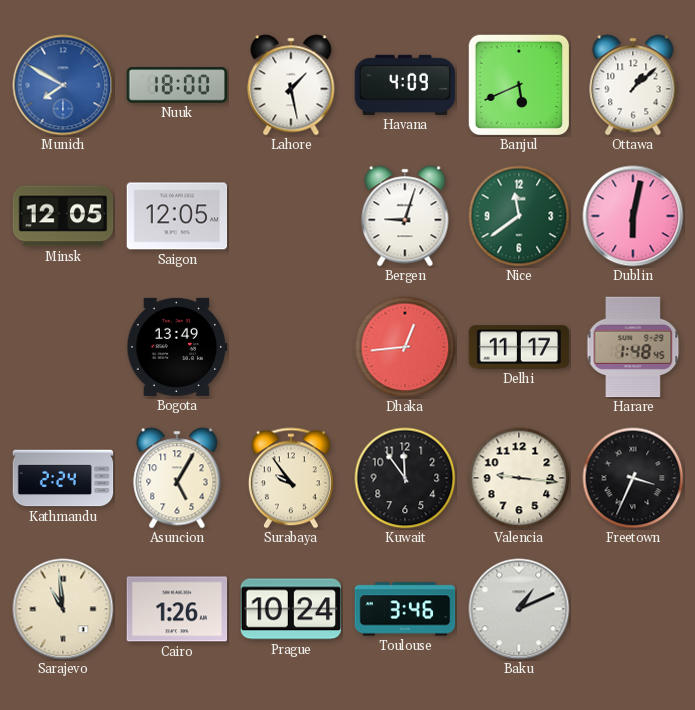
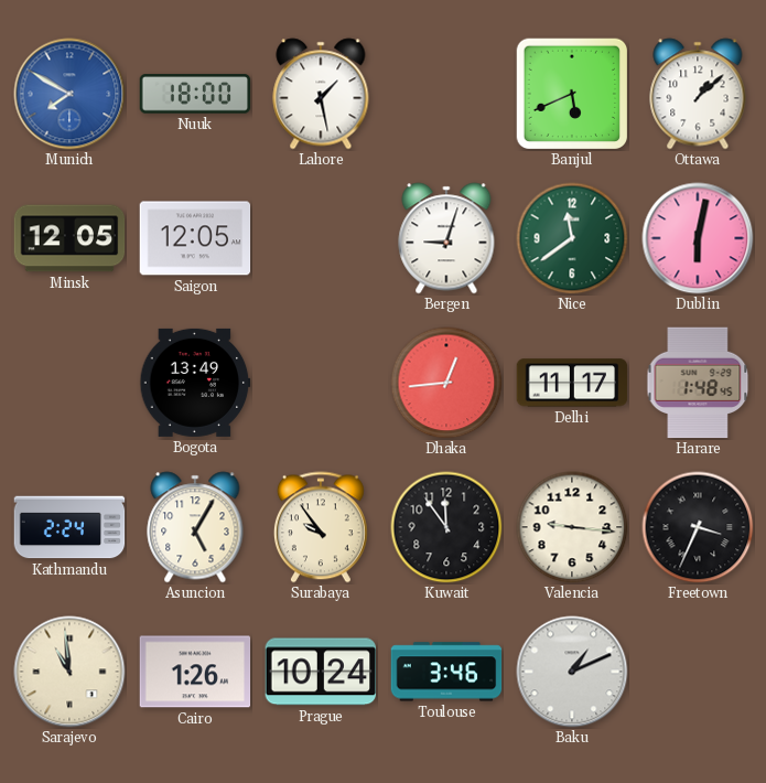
Havana: 4:09 -> none
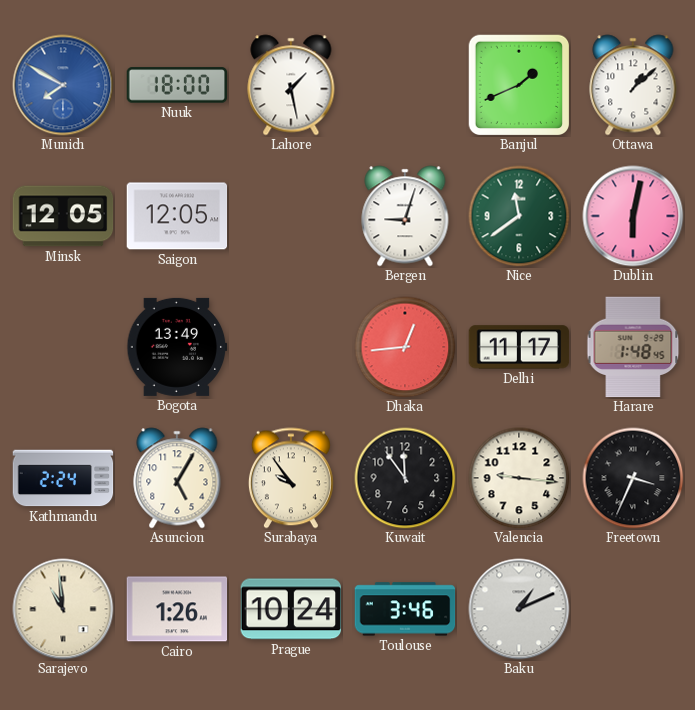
Banjul: 5:41 -> 1:41
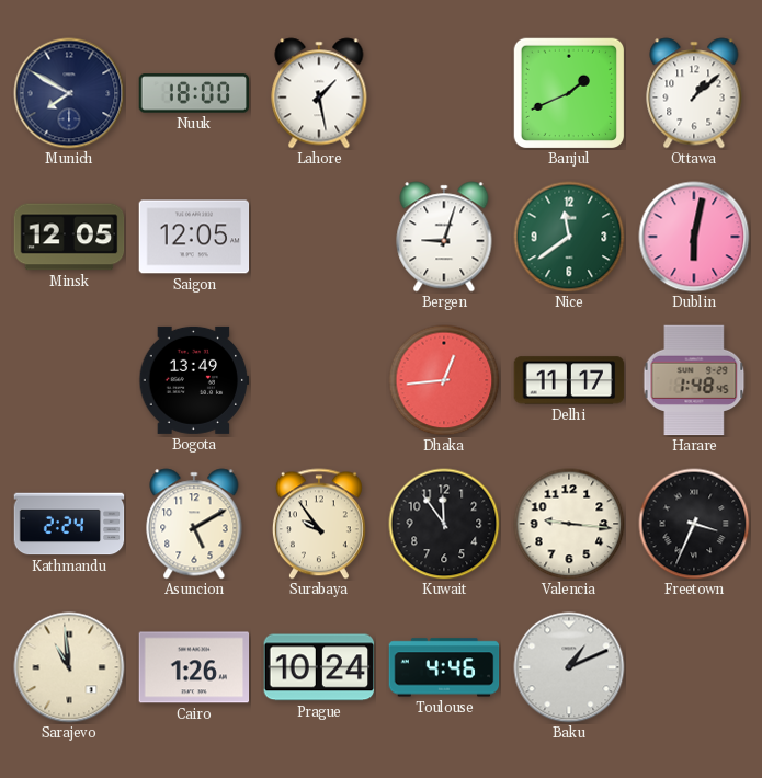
Munich dial: blue -> navy
Asuncion: 5:05 -> 5:10
Toulouse: 3:46 -> 4:46
